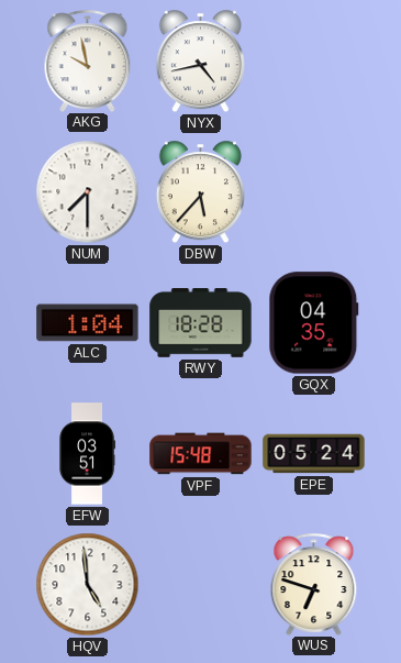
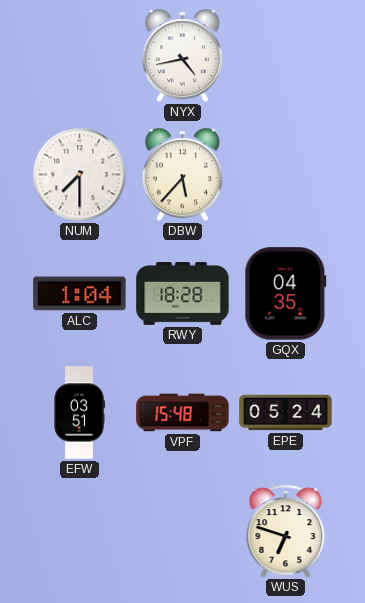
AKG: 9:58 -> none
HQV: 4:59 -> none
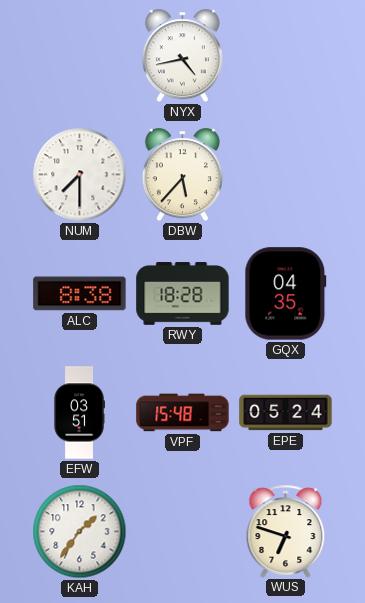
ALC: 1:04 -> 8:38
KAH: none -> 1:36
